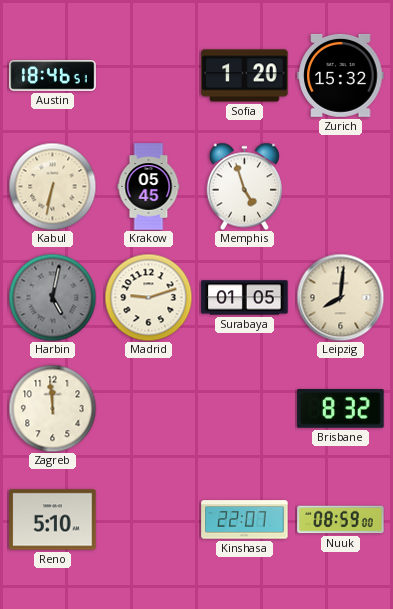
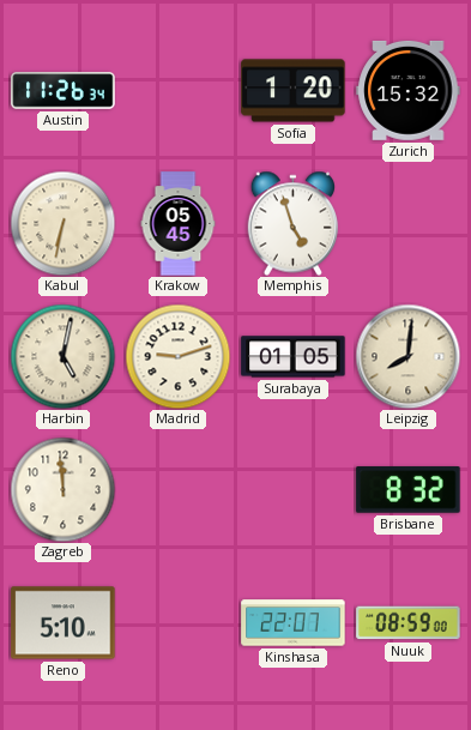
Austin: 18:46 -> 11:26
Harbin dial: grey -> cream
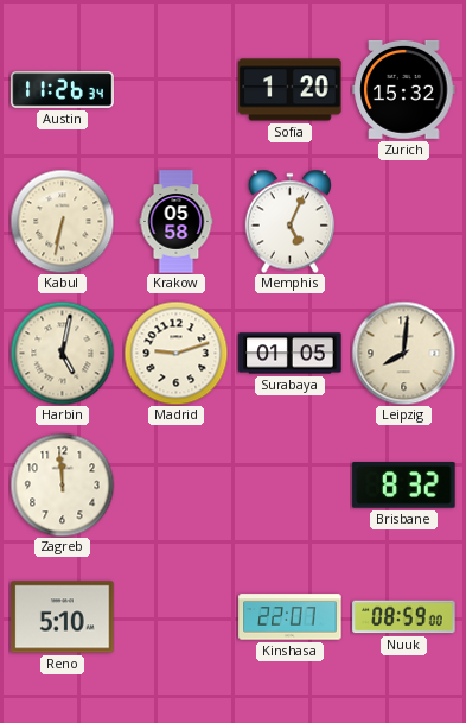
Krakow: 05:45 -> 05:58
Memphis: 4:57 -> 5:04
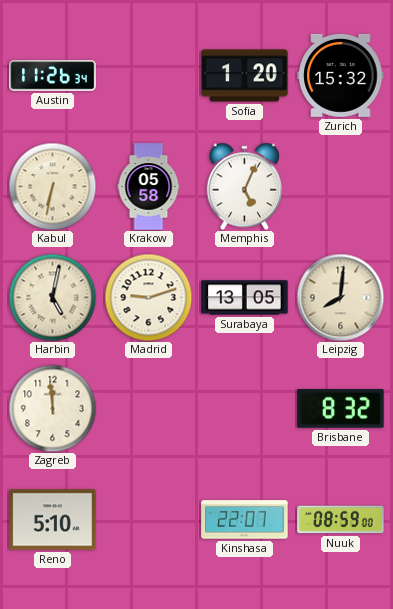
Surabaya: 01:05 -> 13:05
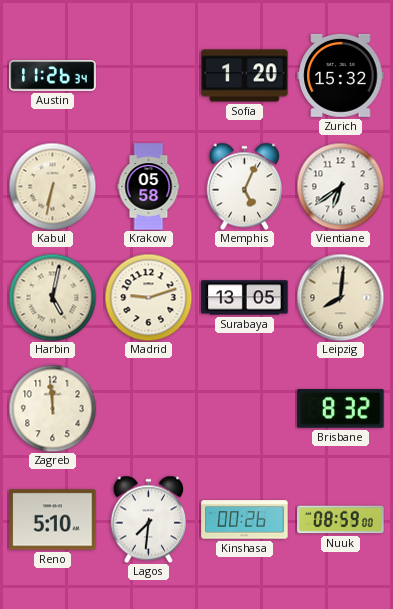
Vientiane: none -> 6:39
Lagos: none -> 7:31
Kinshasa: 22:07 -> 00:26
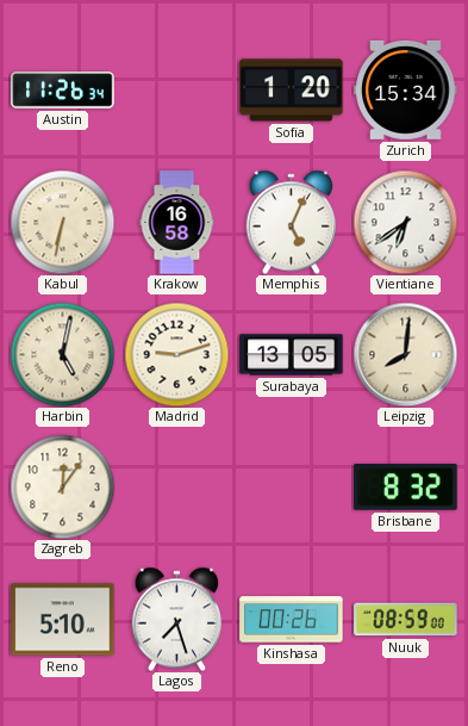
Zurich: 15:32 -> 15:34
Krakow: 05:58 -> 16:58
Zagreb: 11:59 -> 12:06
Lagos: 7:31 -> 7:27
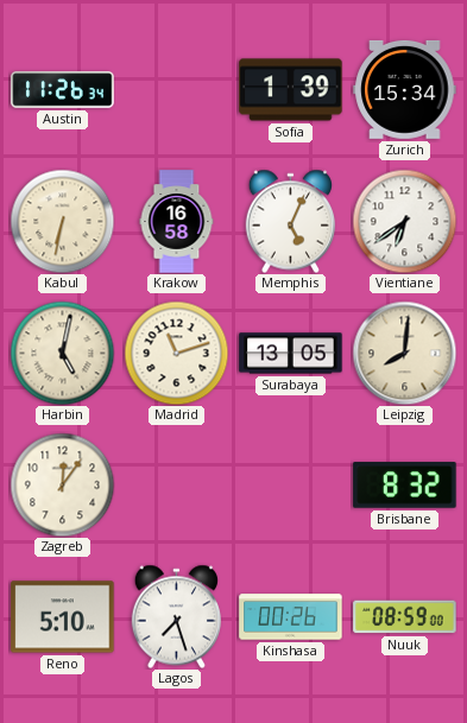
Sofia: 1:20 -> 1:39
Madrid: 9:12 -> 11:12
